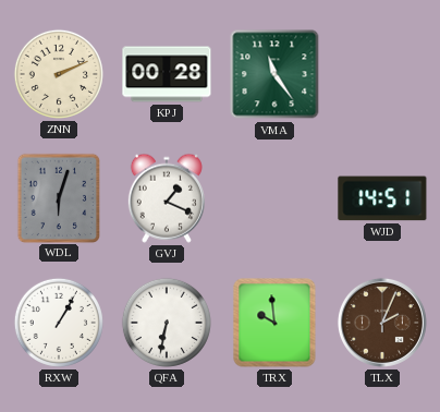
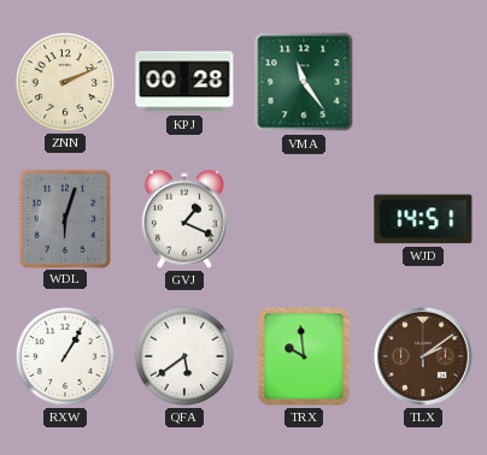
QFA: 6:32 -> 5:39
TLX: 2:04 -> 2:09
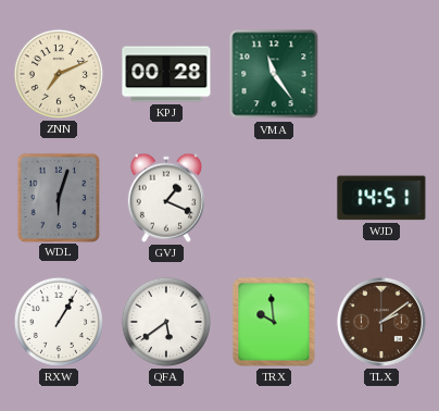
ZNN: 2:11 -> 7:11
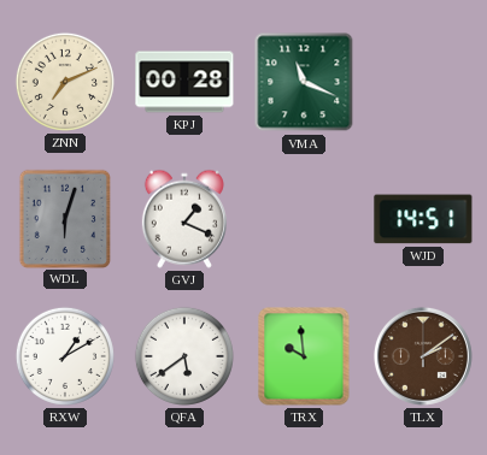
VMA: 11:24 -> 11:19
RXW: 1:05 -> 1:10
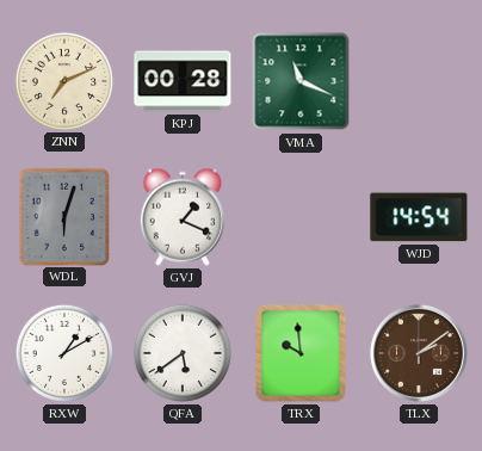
WJD: 14:51 -> 14:54
